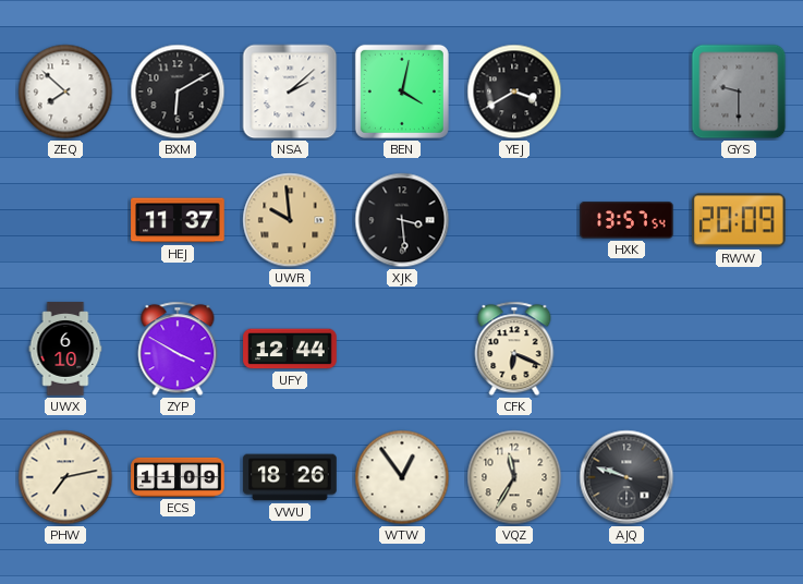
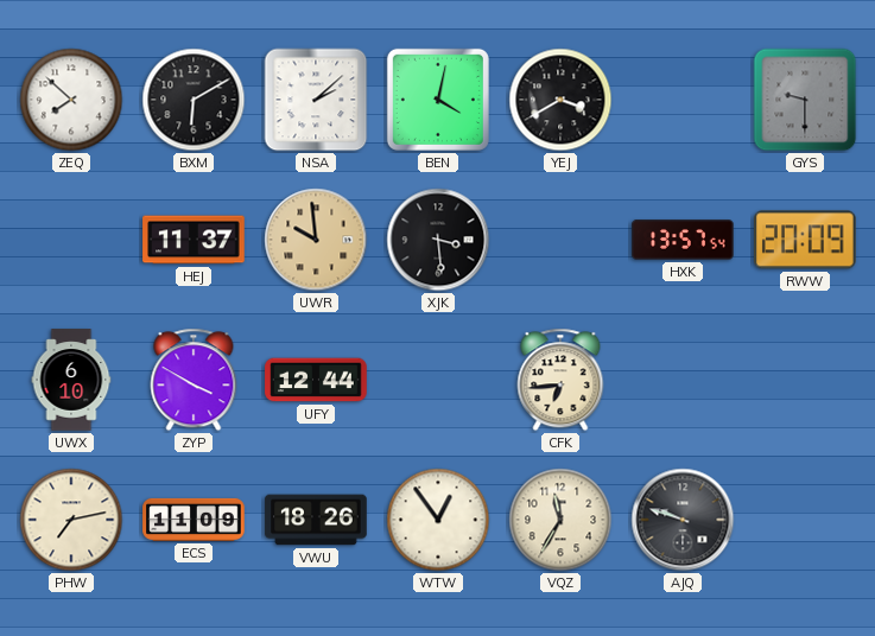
CFK: 6:19 -> 6:44
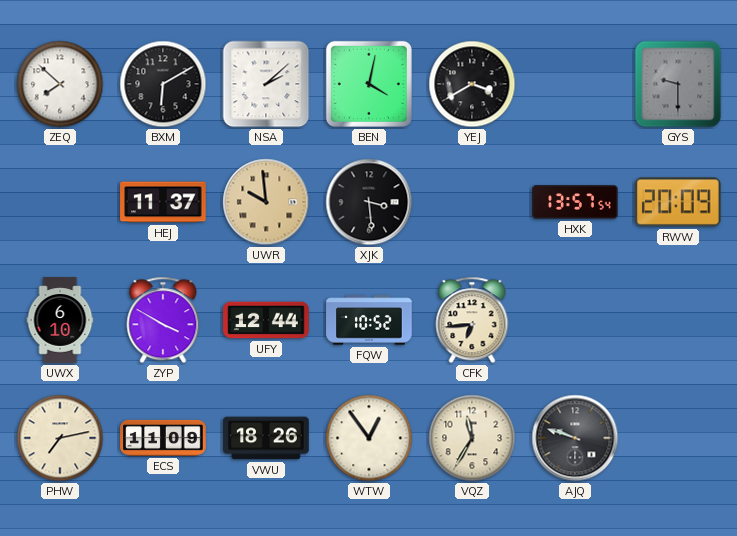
FQW: none -> 10:52
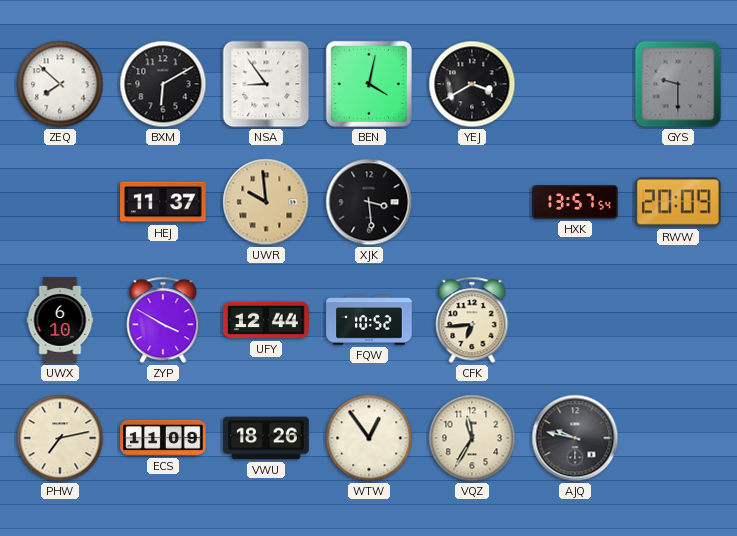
NSA: 2:08 -> 8:54
AJQ: 9:48 -> 9:47
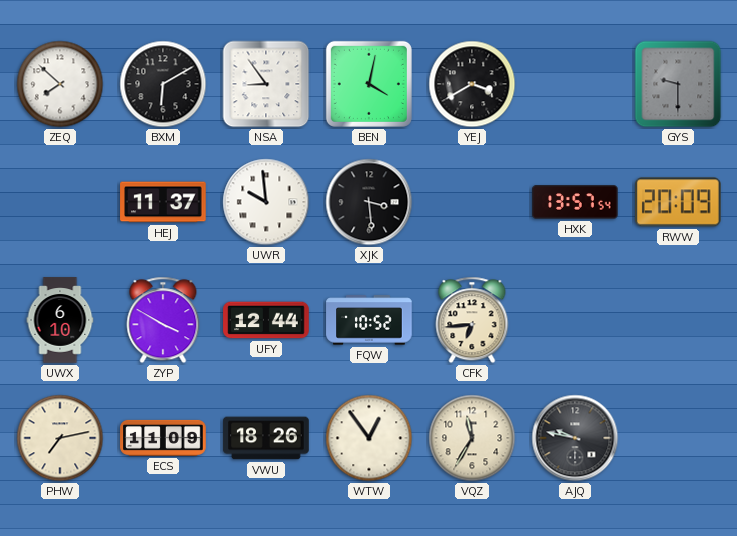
UWR dial: champagne -> white
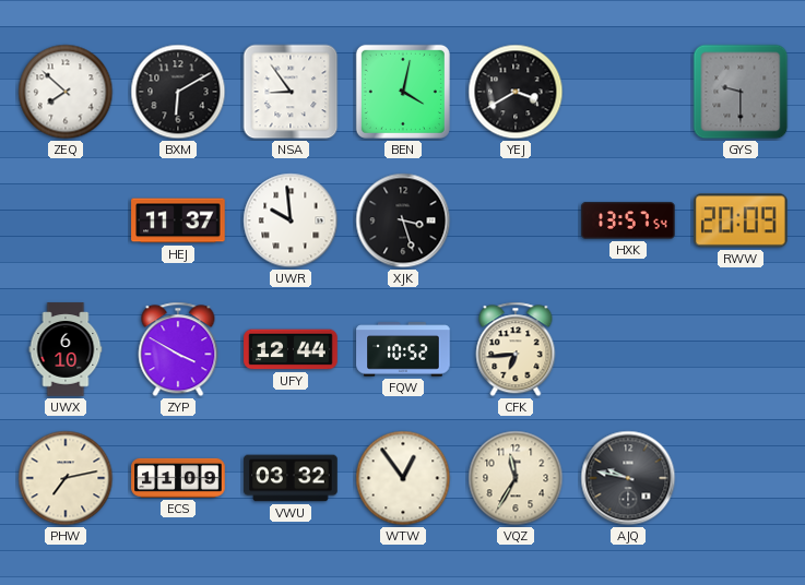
XJK: 3:29 -> 3:27
VWU: 18:26 -> 03:32
